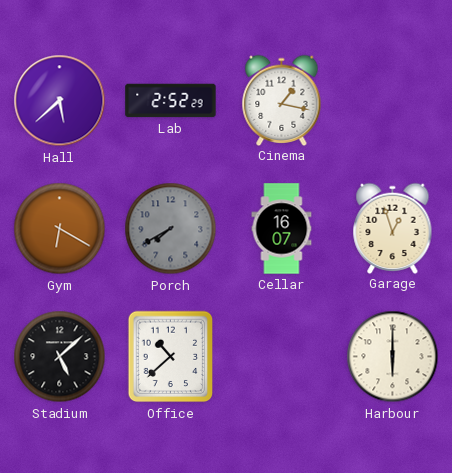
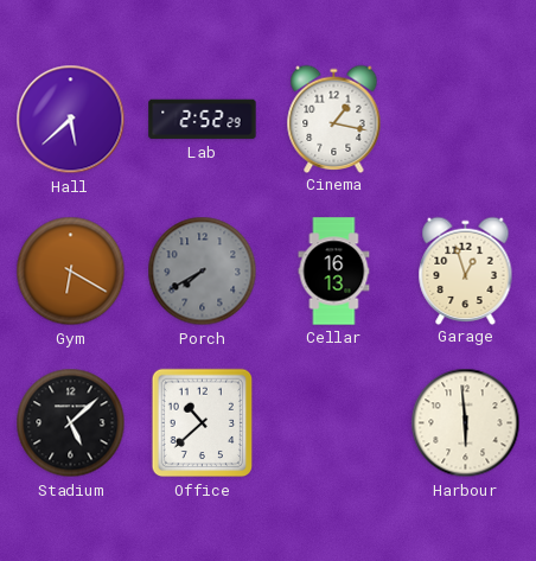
Cellar: 16:07 -> 16:13
Harbour: 6:00 -> 5:59
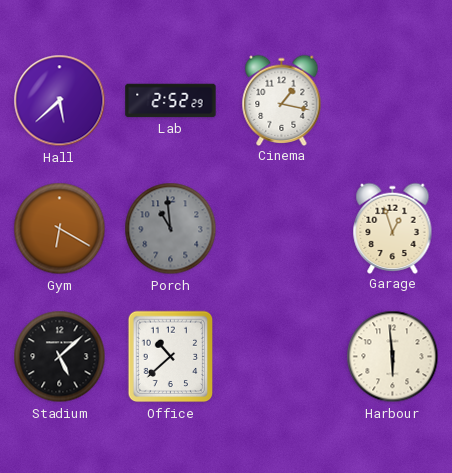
Porch: 7:40 -> 10:59
Cellar: 16:13 -> none
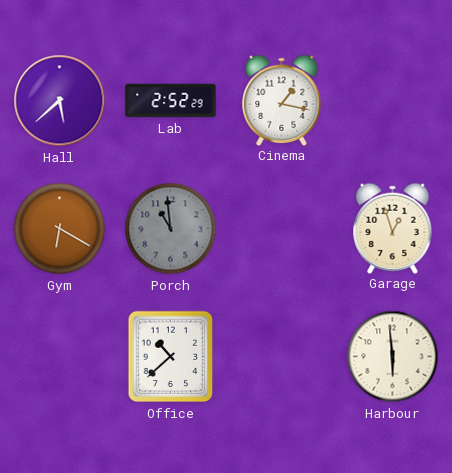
Stadium: 5:08 -> none
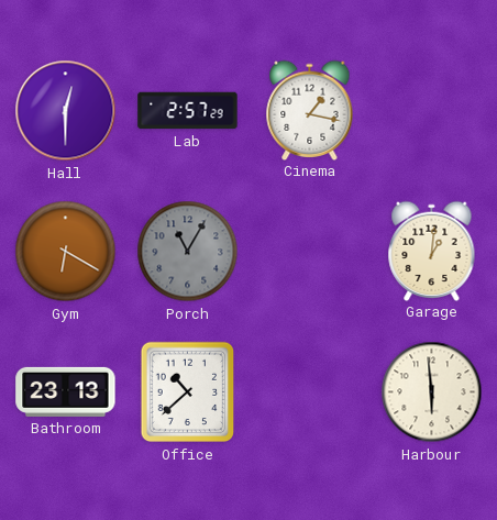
Hall: 5:38 -> 12:30
Lab: 2:52 -> 2:57
Porch: 10:59 -> 11:05
Garage: 12:57 -> 1:01
Bathroom: none -> 23:13
